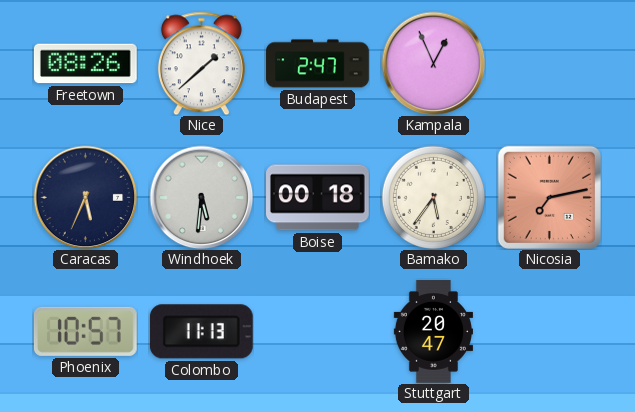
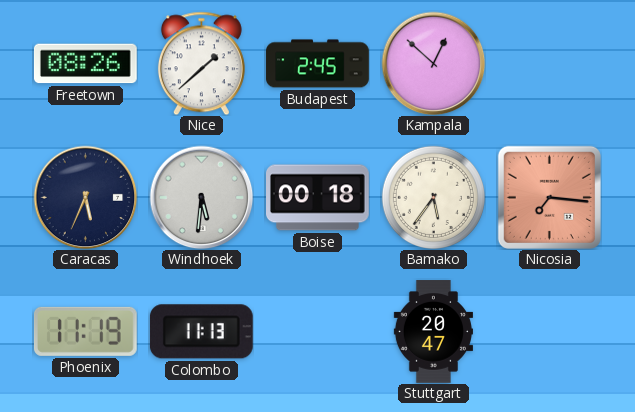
Budapest: 2:47 -> 2:45
Kampala: 12:56 -> 12:52
Nicosia: 7:13 -> 7:16
Phoenix: 10:57 -> 11:19
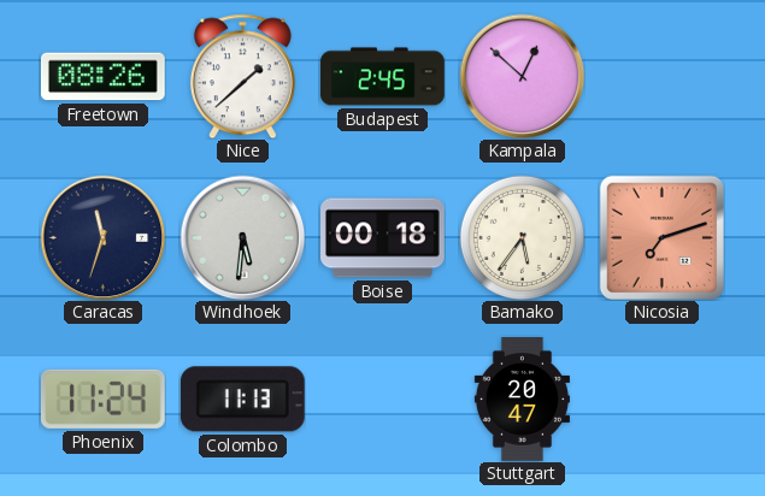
Caracas: 5:34 -> 11:33
Nicosia: 7:16 -> 7:12
Phoenix: 11:19 -> 11:24
